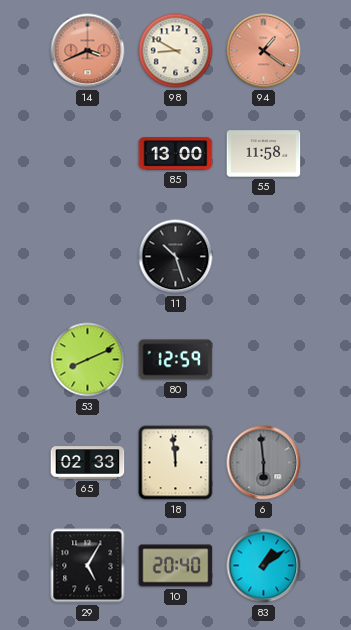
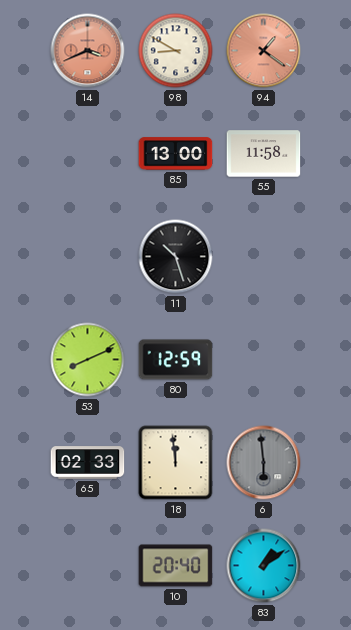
29: 5:05 -> none
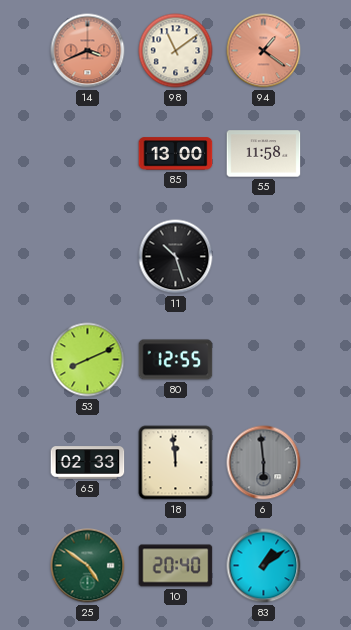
98: 8:50 -> 11:09
80: 12:59 -> 12:55
25: none -> 4:51
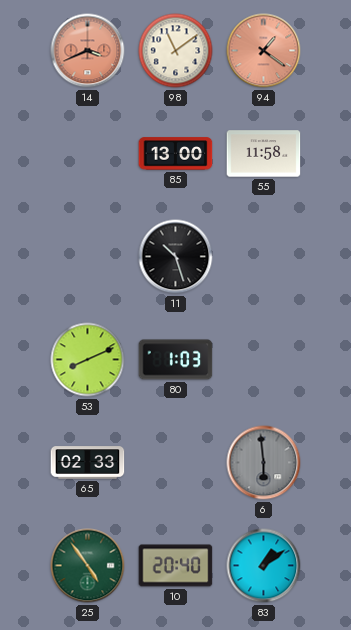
80: 12:55 -> 1:03
18: 11:59 -> none
25: 4:51 -> 4:54
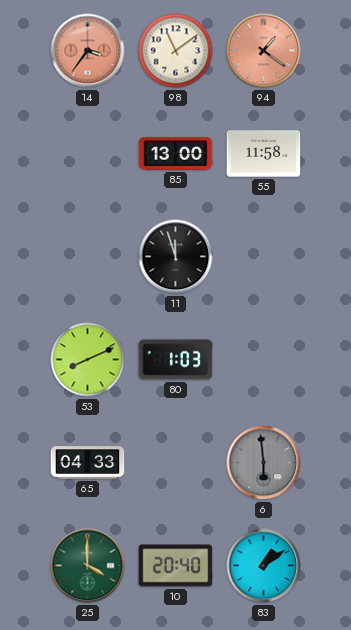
14: 3:41 -> 3:36
11: 10:27 -> 11:57
65: 02:33 -> 04:33
25: 4:54 -> 4:00
